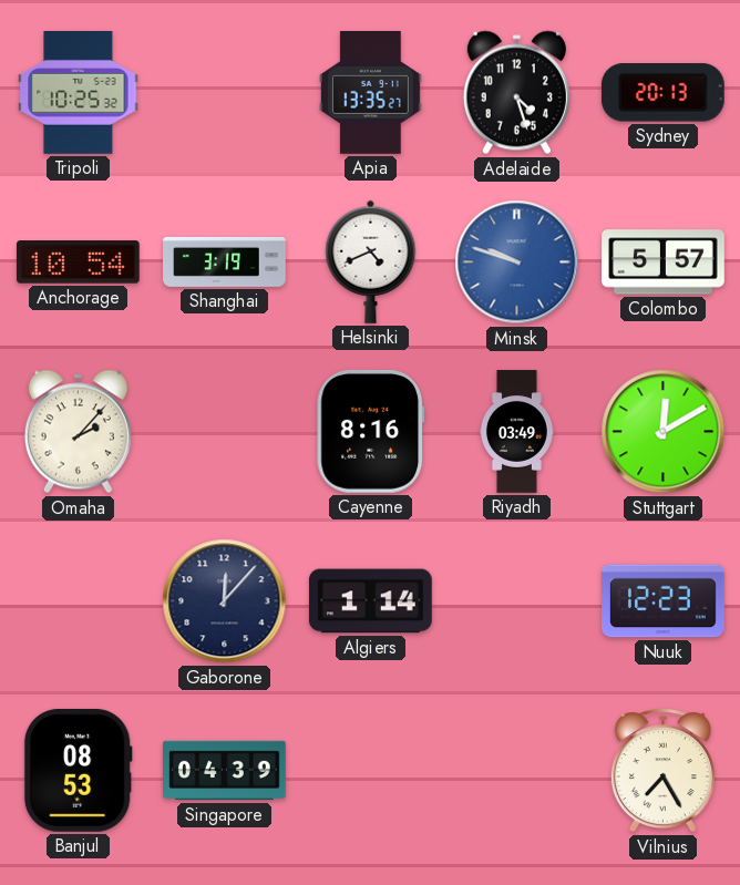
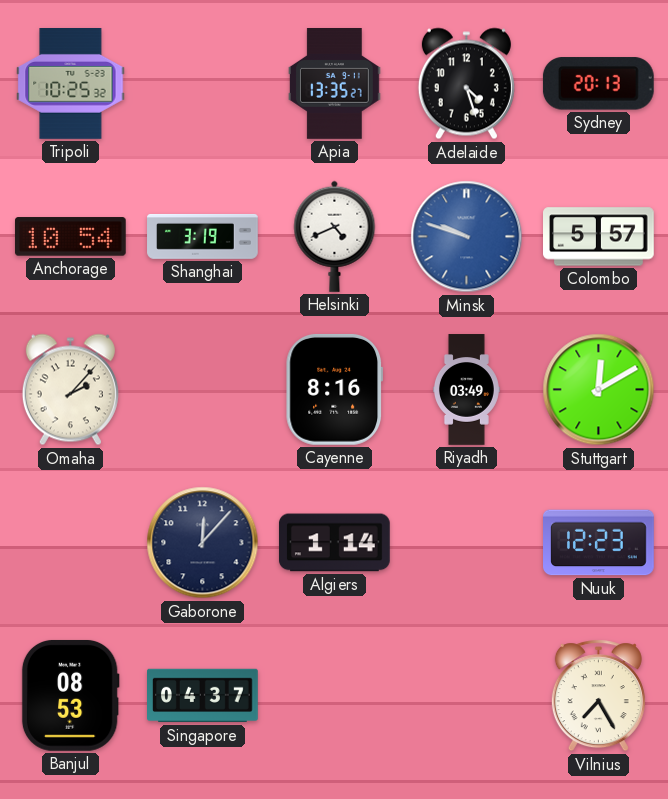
Singapore: 04:39 -> 04:37
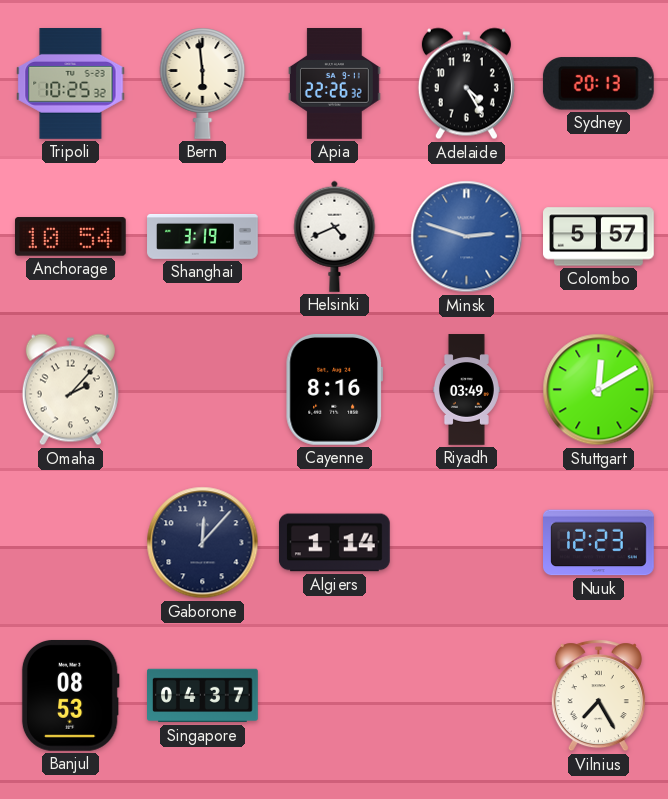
Bern: none -> 5:59
Apia: 13:35 -> 22:26
Adelaide: 4:27 -> 4:25
Minsk: 9:48 -> 2:48
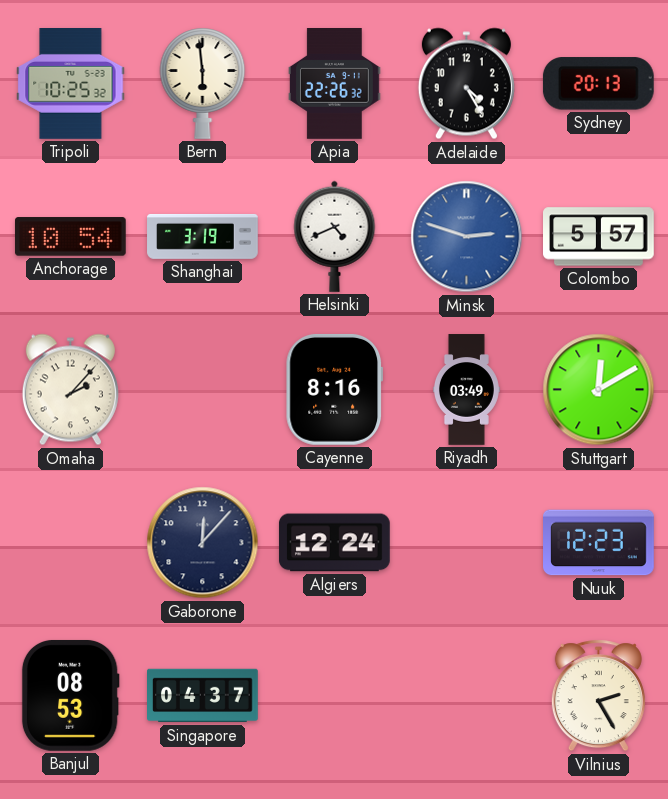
Algiers: 1:14 -> 12:24
Vilnius: 7:25 -> 2:25
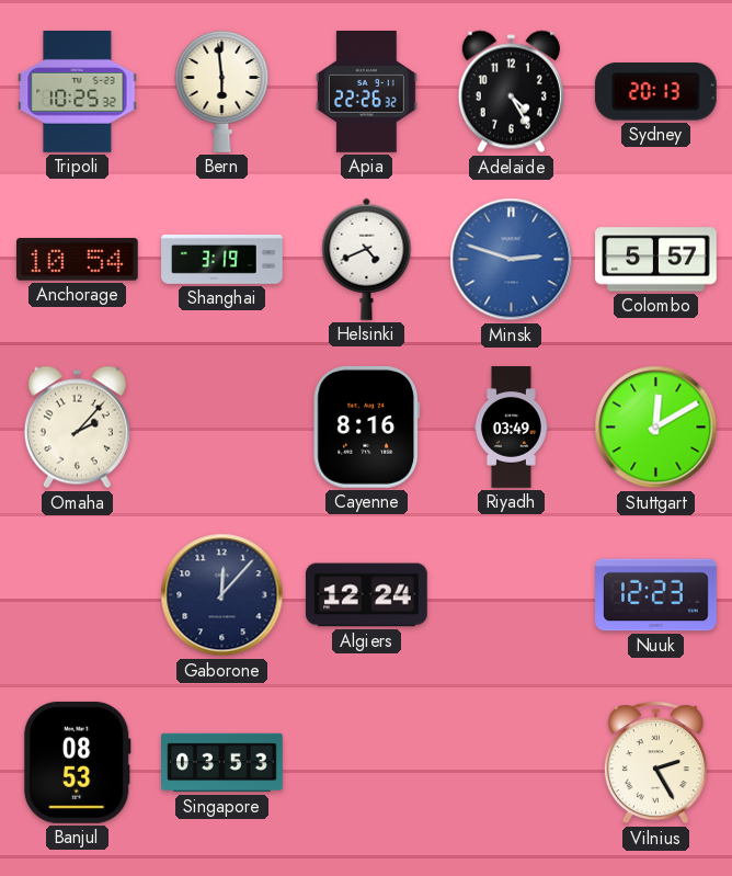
Singapore: 04:37 -> 03:53
